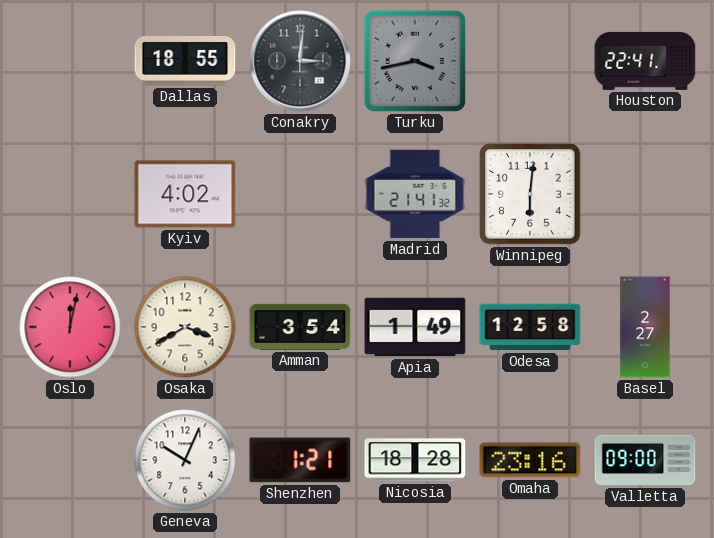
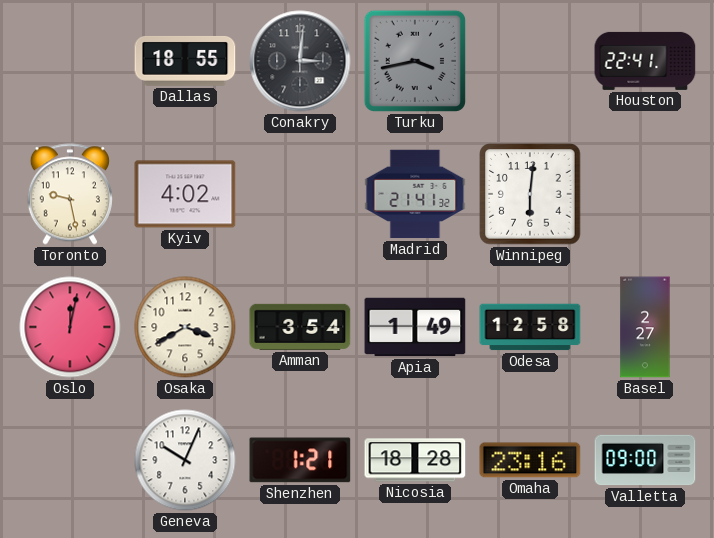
Toronto: none -> 9:28
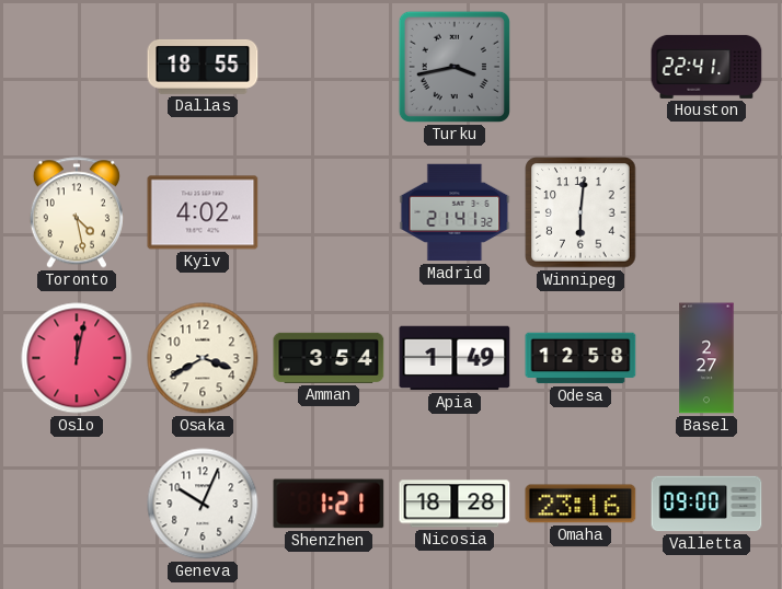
Conakry: 3:01 -> none
Toronto: 9:28 -> 4:28
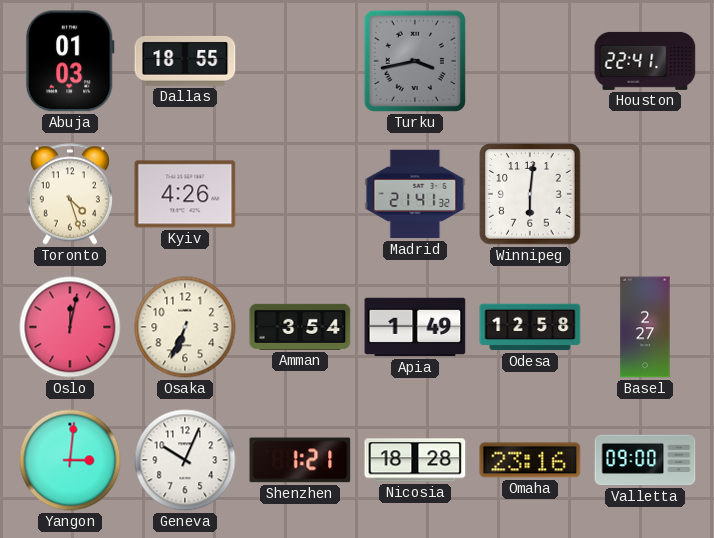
Abuja: none -> 01:03
Toronto: 4:28 -> 4:27
Kyiv: 4:02 -> 4:26
Osaka: 3:40 -> 6:34
Yangon: none -> 3:01
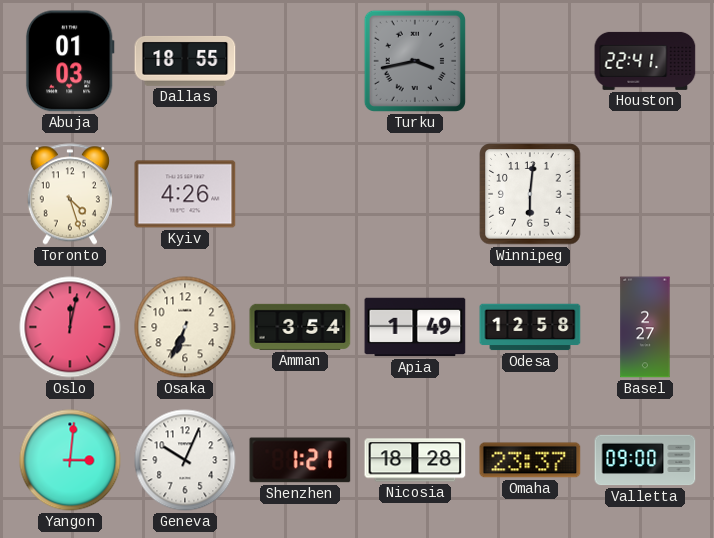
Madrid: 21:41 -> none
Omaha: 23:16 -> 23:37
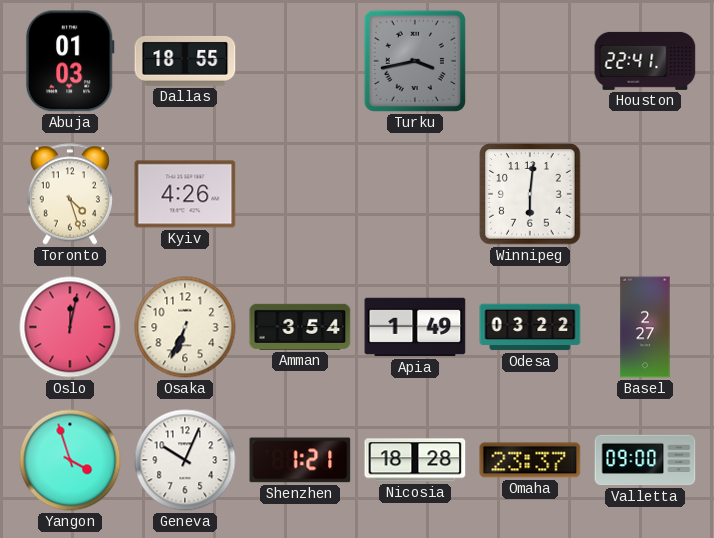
Odesa: 12:58 -> 03:22
Yangon: 3:01 -> 3:57
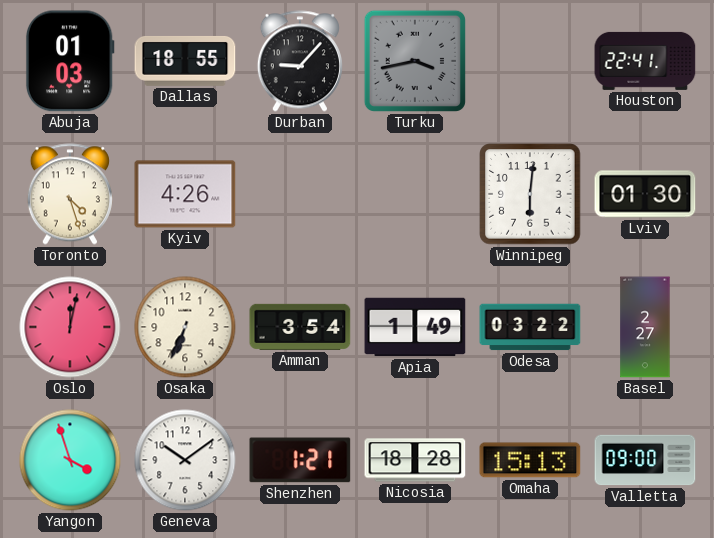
Durban: none -> 9:07
Lviv: none -> 01:30
Geneva: 10:04 -> 10:09
Omaha: 23:37 -> 15:13
